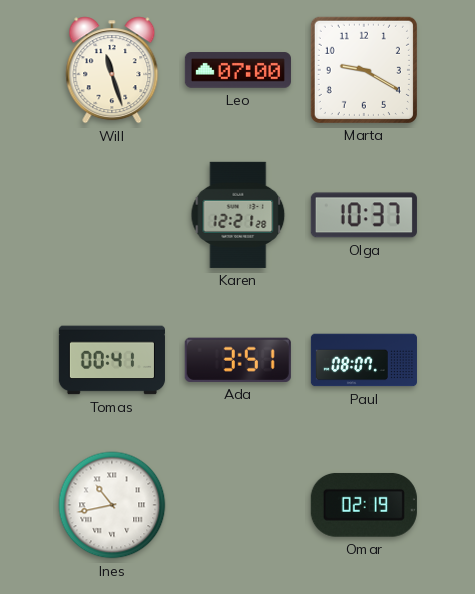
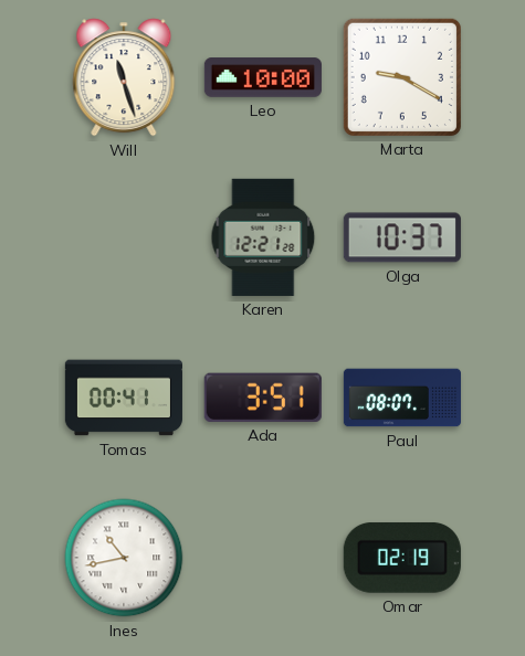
Leo: 07:00 -> 10:00
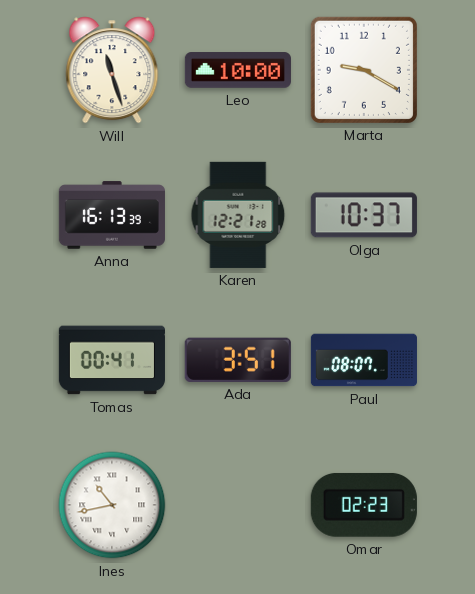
Anna: none -> 16:13
Omar: 02:19 -> 02:23
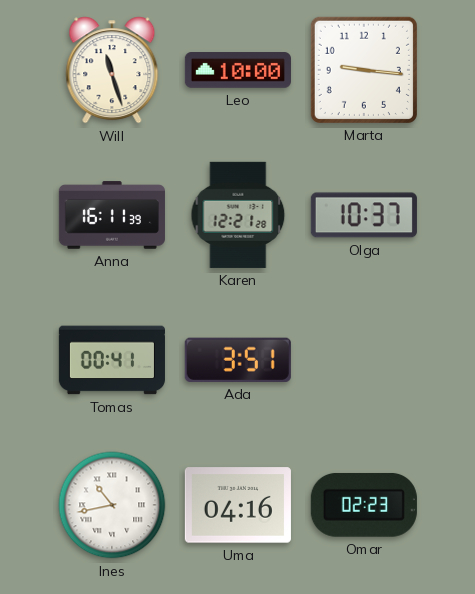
Marta: 9:20 -> 9:16
Anna: 16:13 -> 16:11
Paul: 08:07 -> none
Uma: none -> 04:16
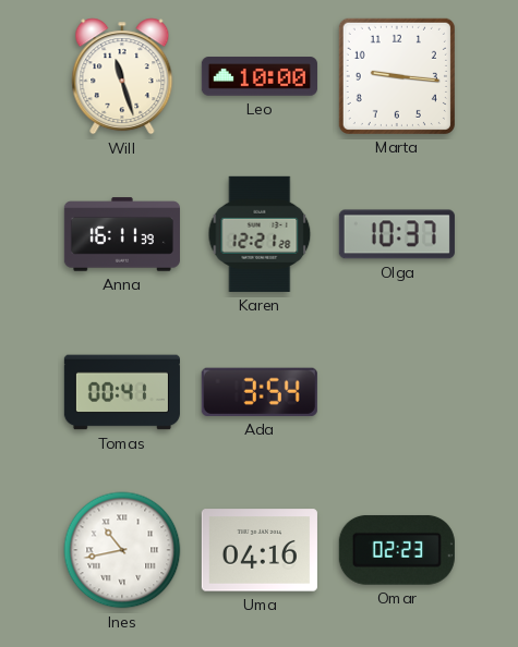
Ada: 3:51 -> 3:54
